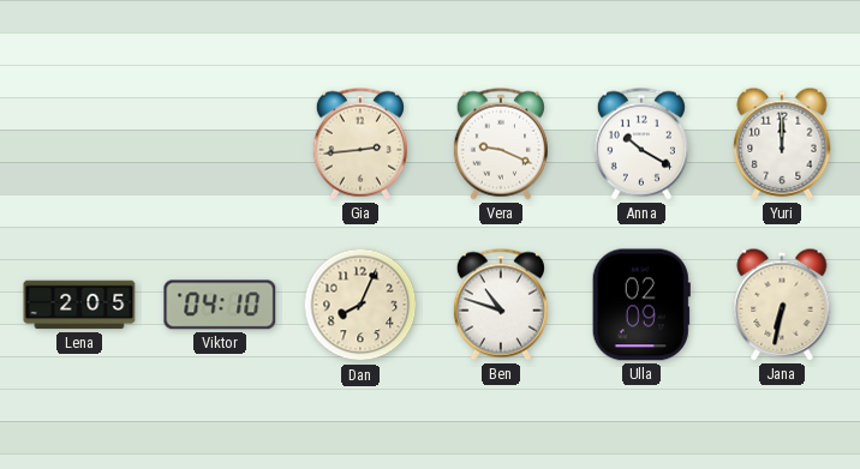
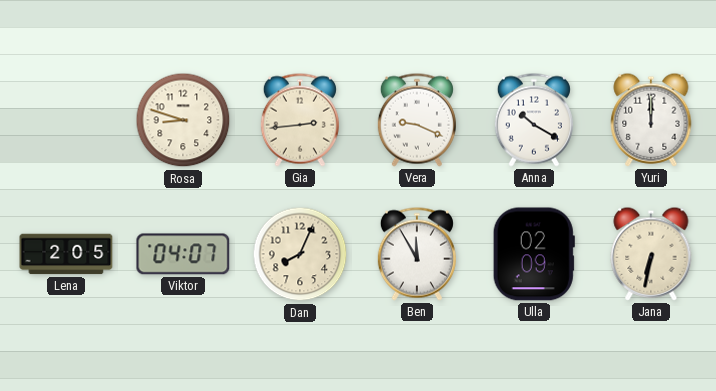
Rosa: none -> 8:48
Viktor: 04:10 -> 04:07
Ben: 10:48 -> 11:55
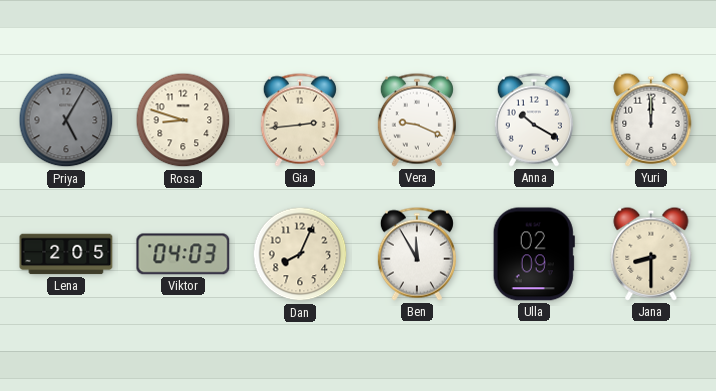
Priya: none -> 5:05
Viktor: 04:07 -> 04:03
Jana: 6:32 -> 8:30
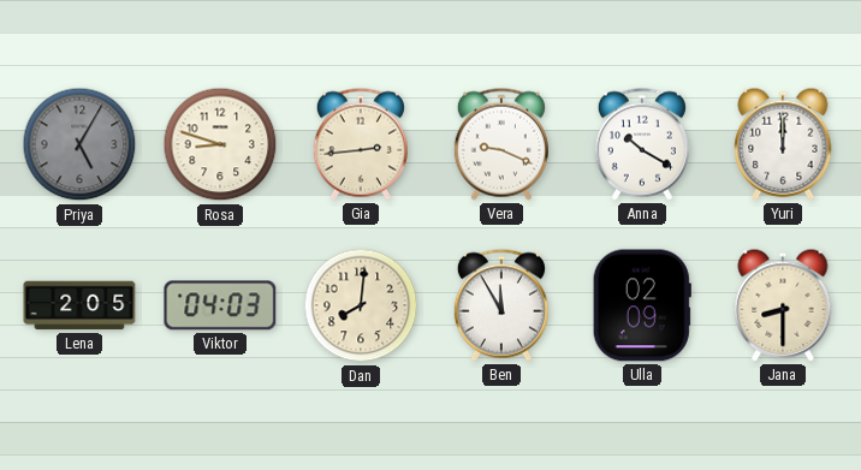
Dan: 8:04 -> 8:01
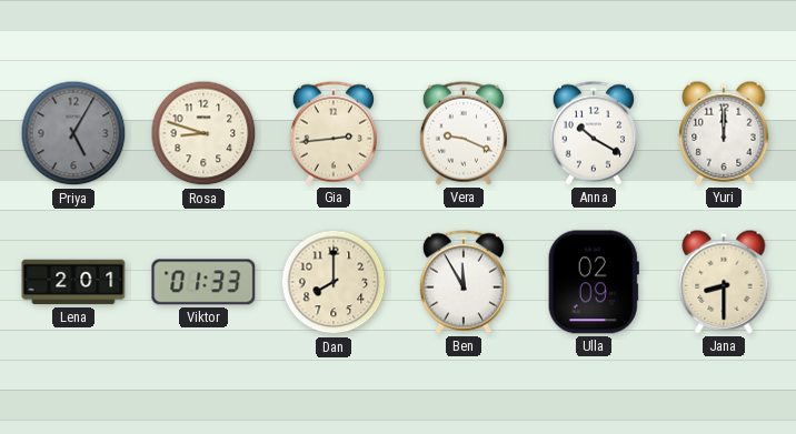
Lena: 2:05 -> 2:01
Viktor: 04:03 -> 01:33
Dan: 8:01 -> 8:00
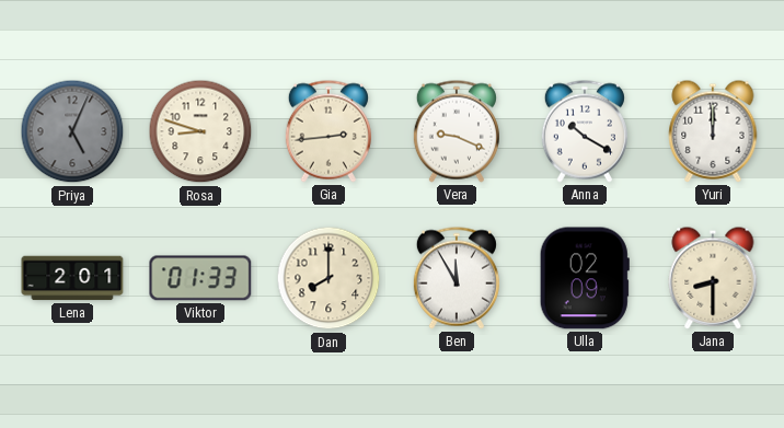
Priya: 5:05 -> 5:04
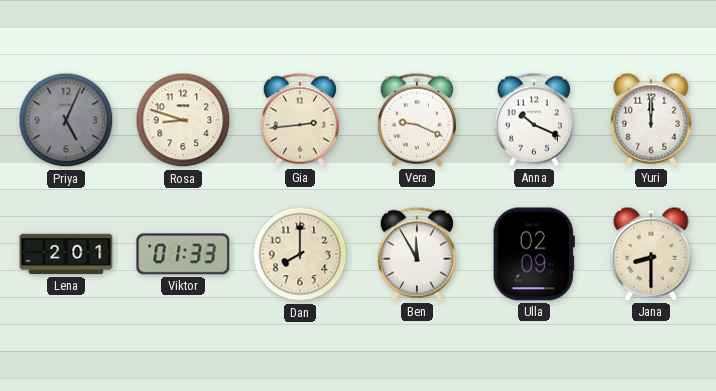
Anna: 10:20 -> 10:19
